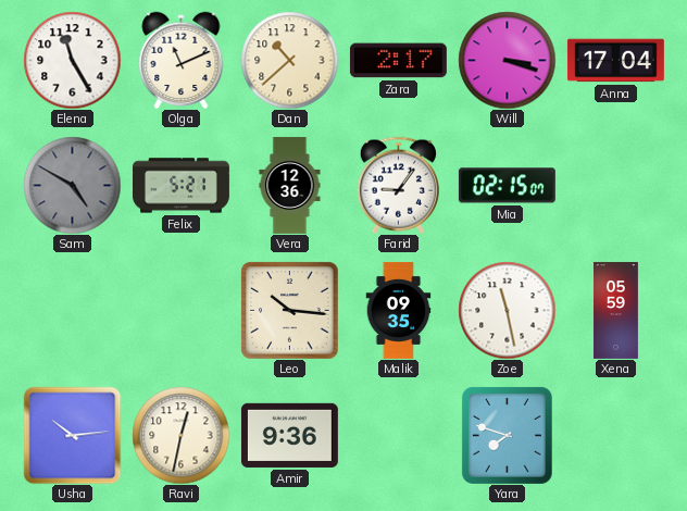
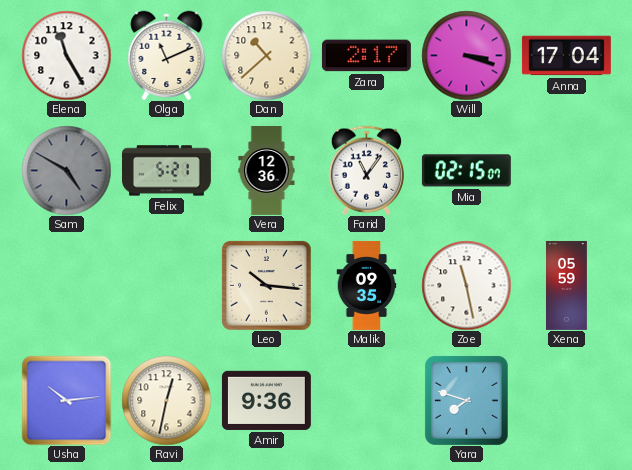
Farid: 9:06 -> 11:06
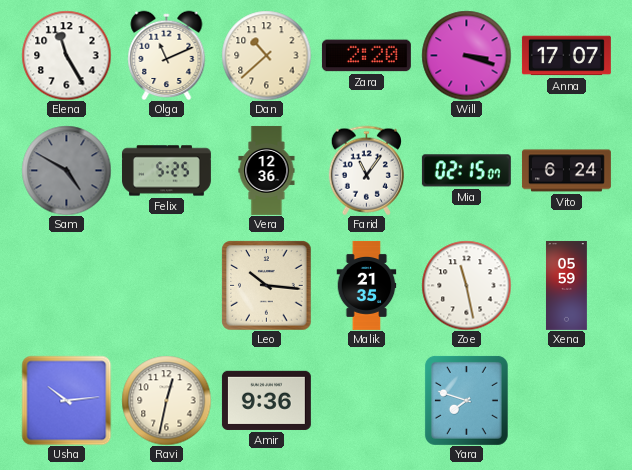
Zara: 2:17 -> 2:20
Anna: 17:04 -> 17:07
Felix: 5:21 -> 5:25
Vito: none -> 6:24
Malik: 09:35 -> 21:35
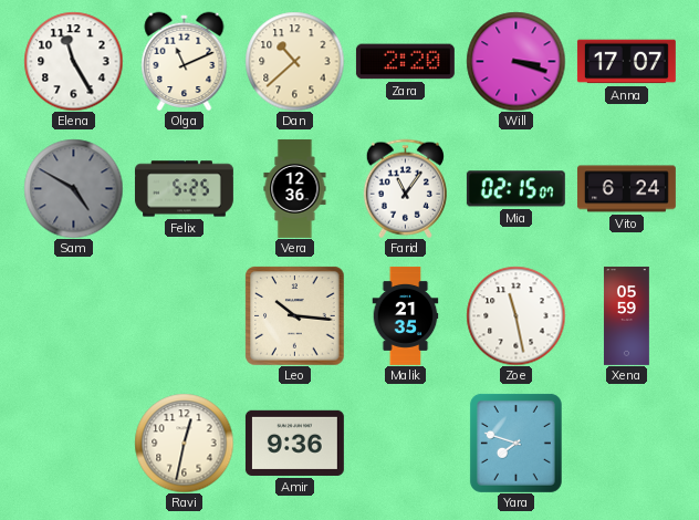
Usha: 10:14 -> none
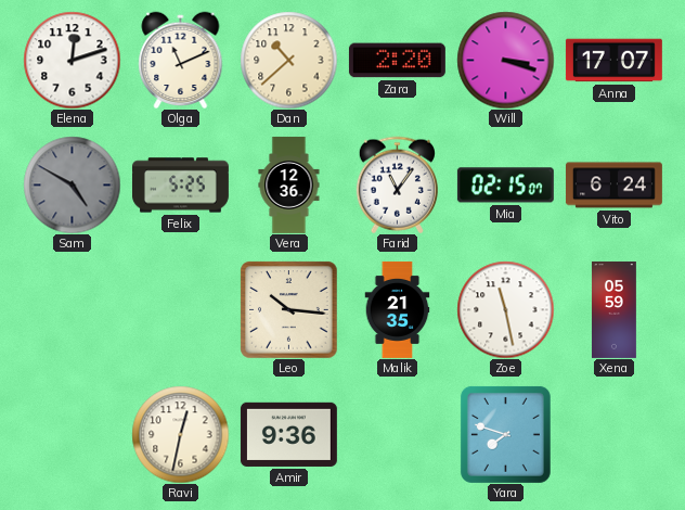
Elena: 11:25 -> 12:12
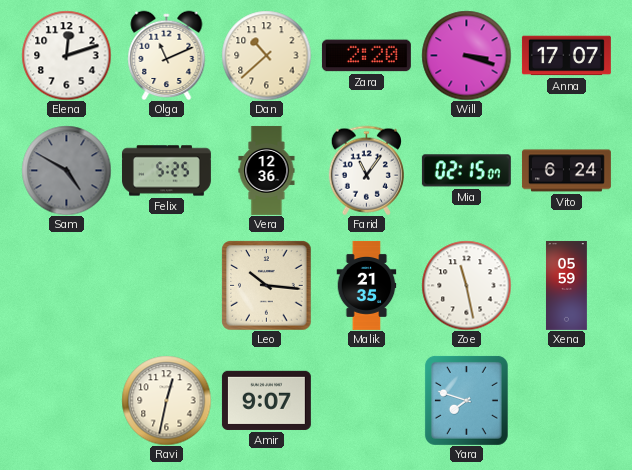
Amir: 9:36 -> 9:07
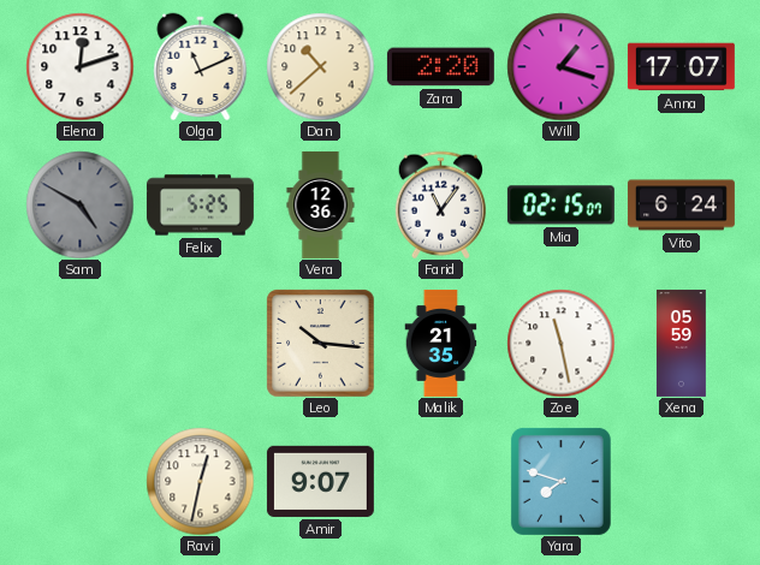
Will: 3:18 -> 1:18
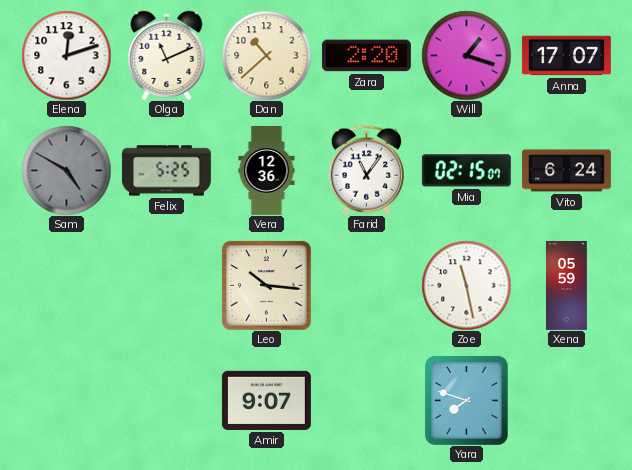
Malik: 21:35 -> none
Ravi: 12:32 -> none
